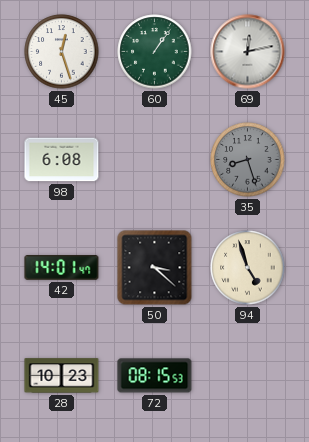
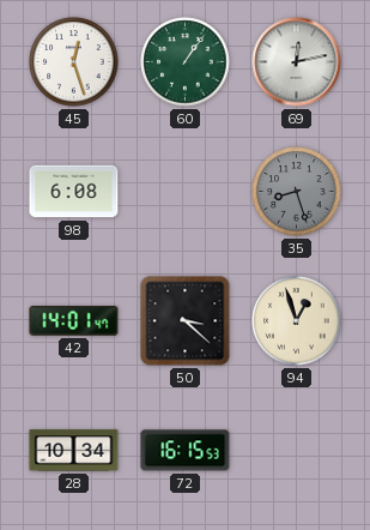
94: 4:57 -> 12:57
28: 10:23 -> 10:34
72: 08:15 -> 16:15
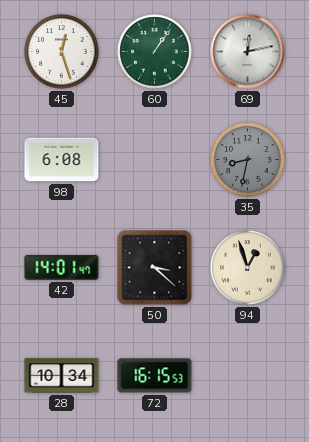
35: 8:27 -> 8:32
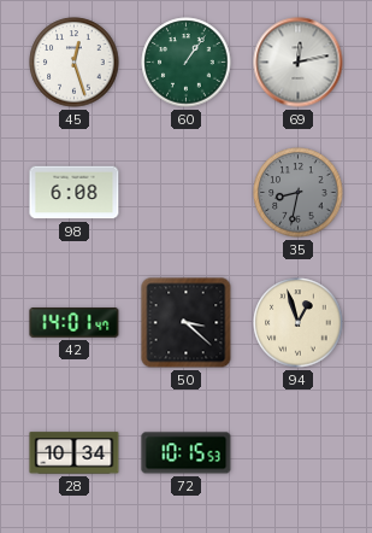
72: 16:15 -> 10:15
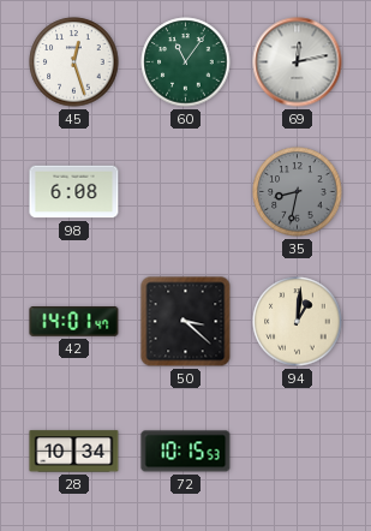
60: 1:06 -> 11:06
94: 12:57 -> 1:01
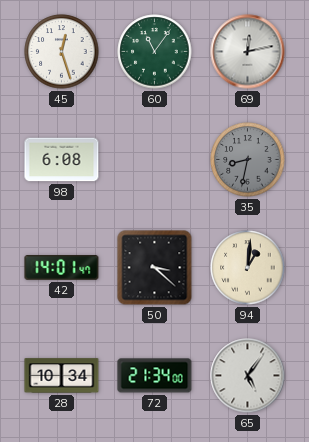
72: 10:15 -> 21:34
65: none -> 5:06
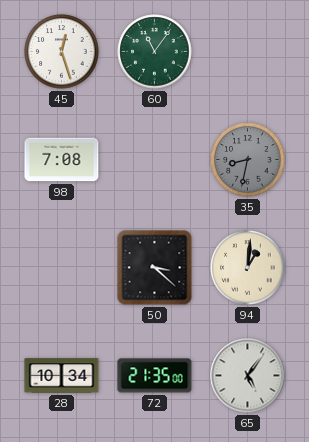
69: 12:13 -> none
98: 6:08 -> 7:08
42: 14:01 -> none
72: 21:34 -> 21:35
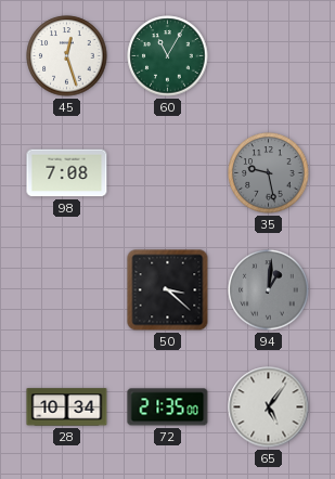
60: 11:06 -> 11:05
35: 8:32 -> 9:28
94 dial: cream -> grey
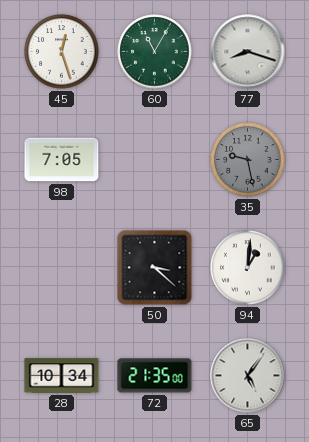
77: none -> 8:18
98: 7:08 -> 7:05
94 dial: grey -> white
